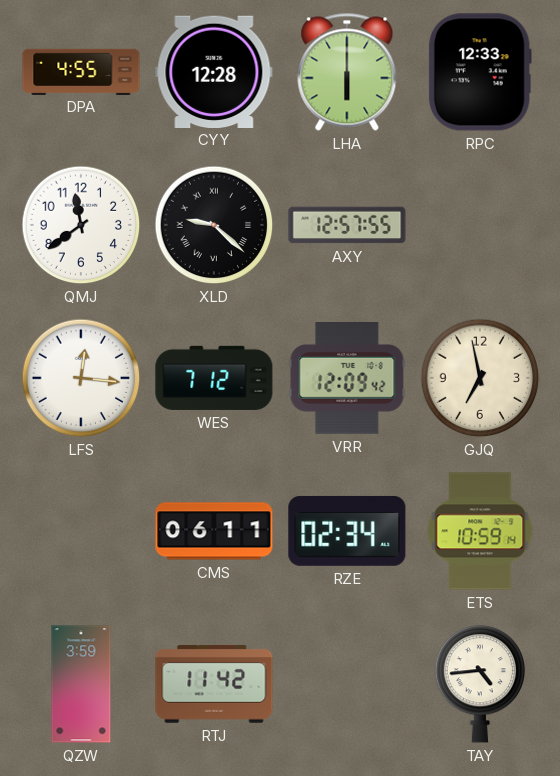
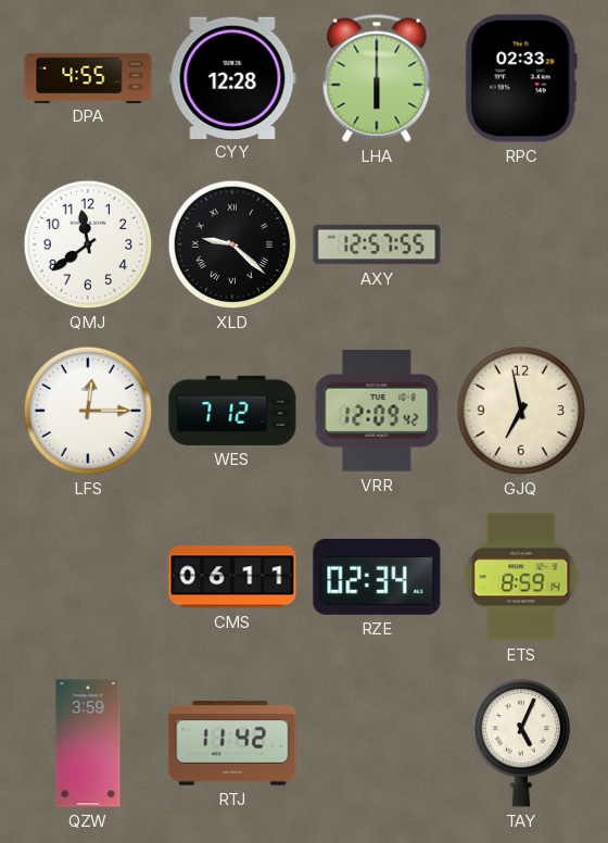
RPC: 12:33 -> 02:33
LFS: 12:16 -> 12:15
ETS: 10:59 -> 8:59
TAY: 4:44 -> 5:04
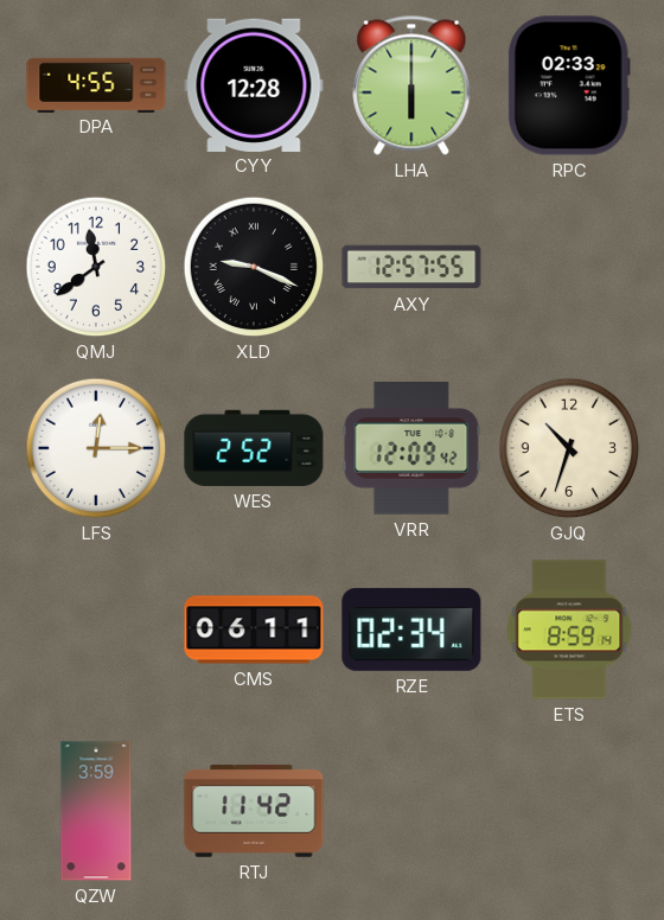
XLD: 9:22 -> 9:19
WES: 7:12 -> 2:52
GJQ: 6:58 -> 10:33
TAY: 5:04 -> none
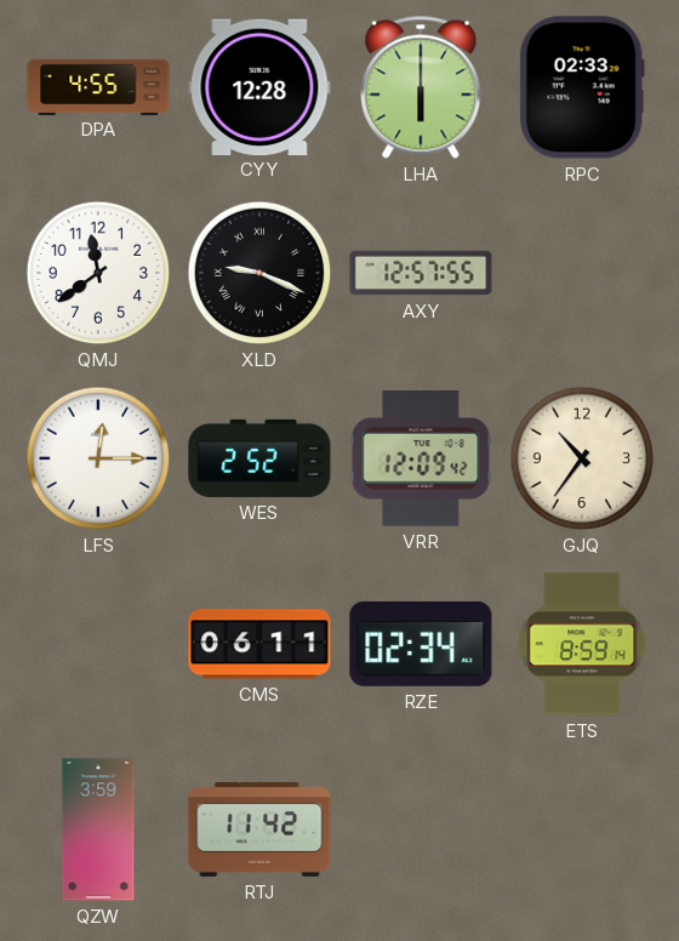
GJQ: 10:33 -> 10:36
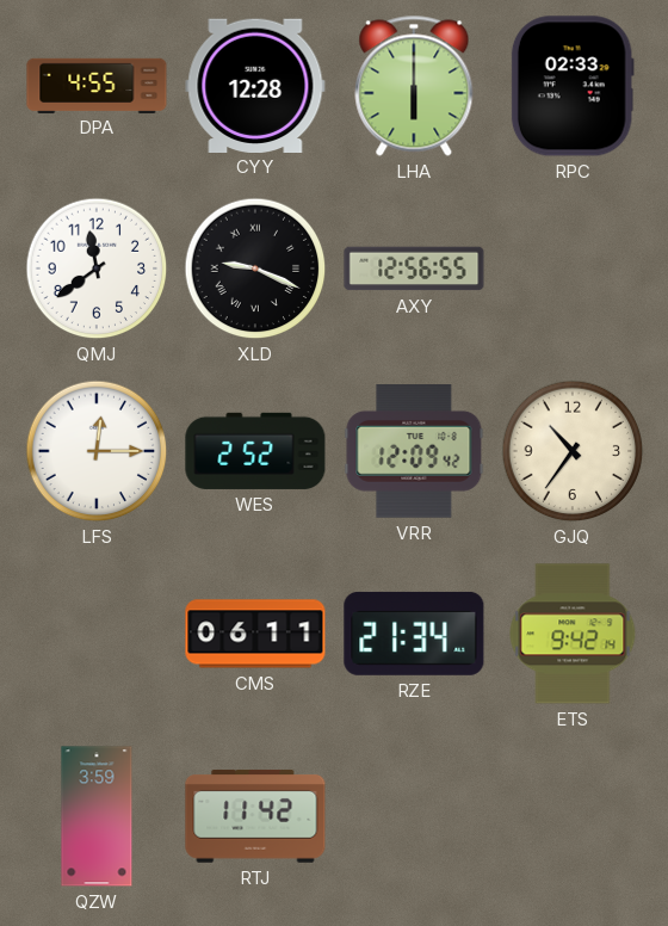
AXY: 12:57 -> 12:56
RZE: 02:34 -> 21:34
ETS: 8:59 -> 9:42
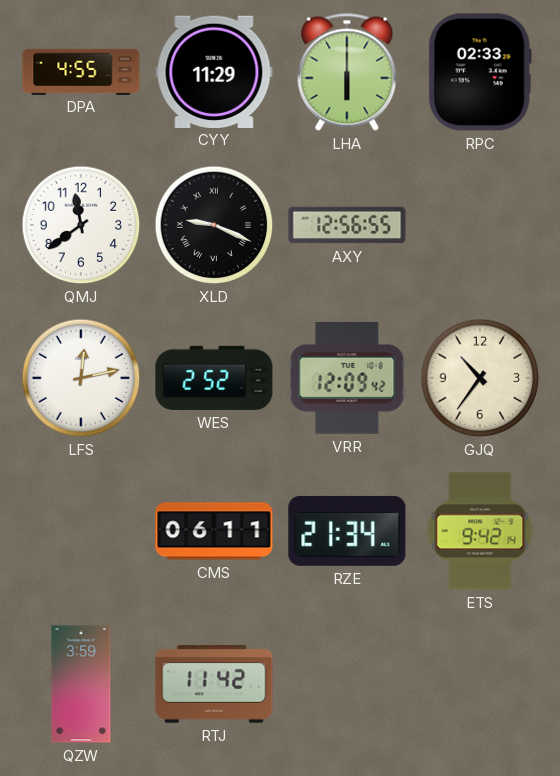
CYY: 12:28 -> 11:29
LFS: 12:15 -> 12:13
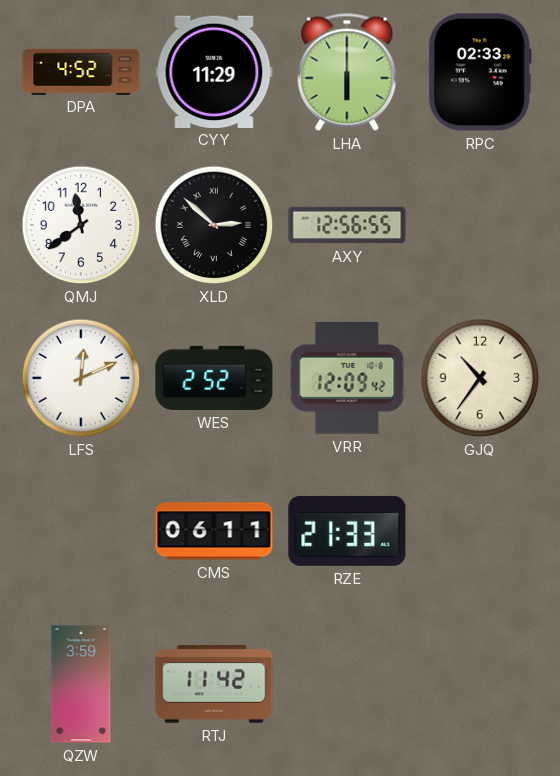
DPA: 4:55 -> 4:52
XLD: 9:19 -> 2:52
LFS: 12:13 -> 12:11
RZE: 21:34 -> 21:33
ETS: 9:42 -> none
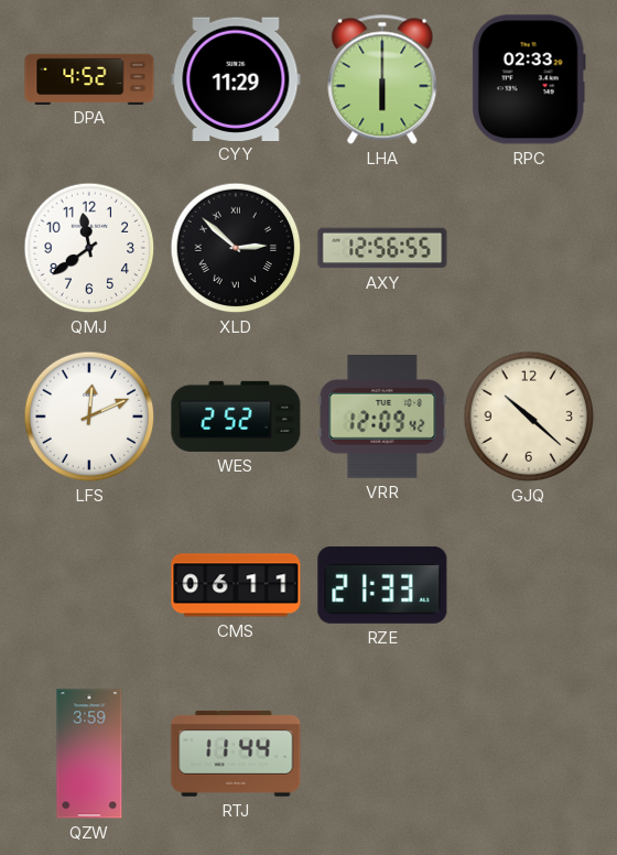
GJQ: 10:36 -> 10:22
RTJ: 11:42 -> 11:44
